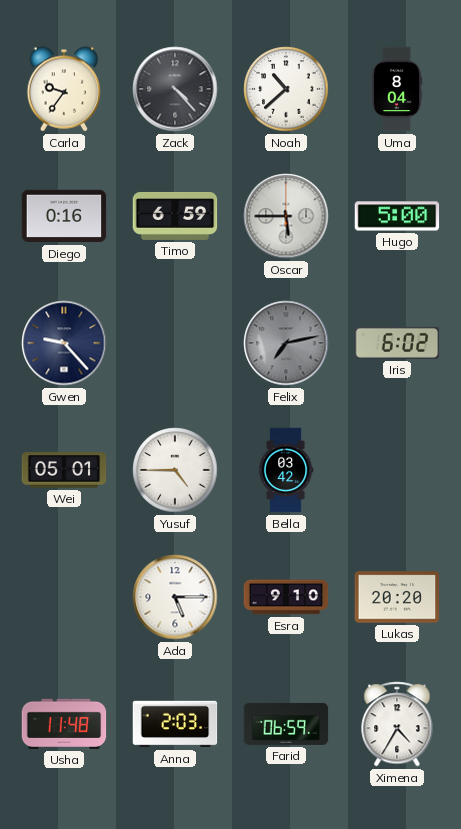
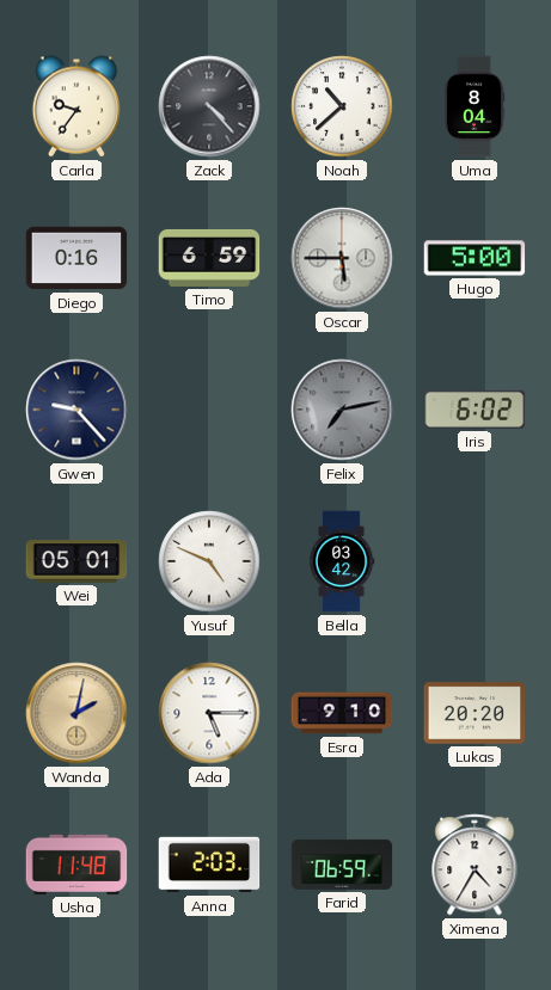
Yusuf: 4:45 -> 4:49
Wanda: none -> 2:02
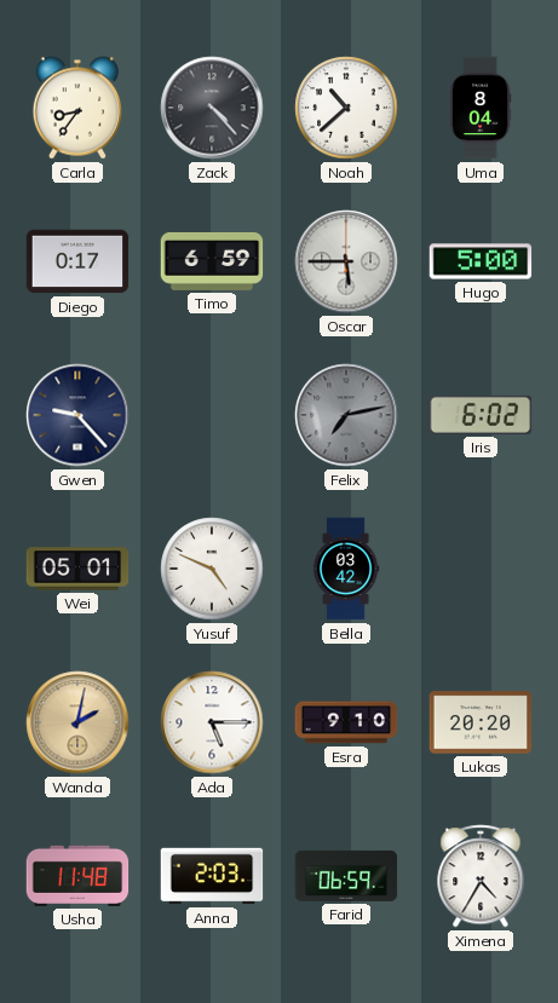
Carla: 9:36 -> 8:36
Diego: 0:16 -> 0:17
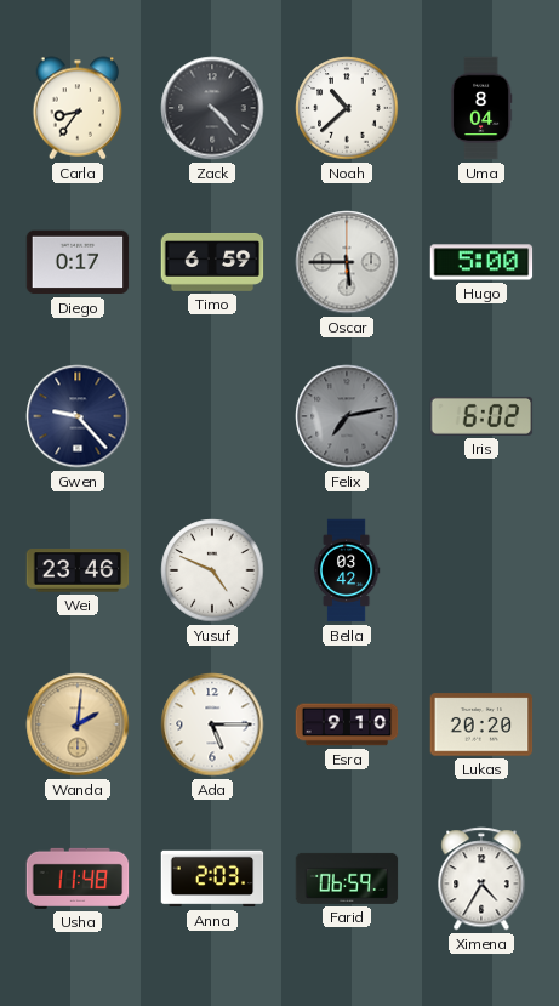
Wei: 05:01 -> 23:46
Wanda: 2:02 -> 2:01
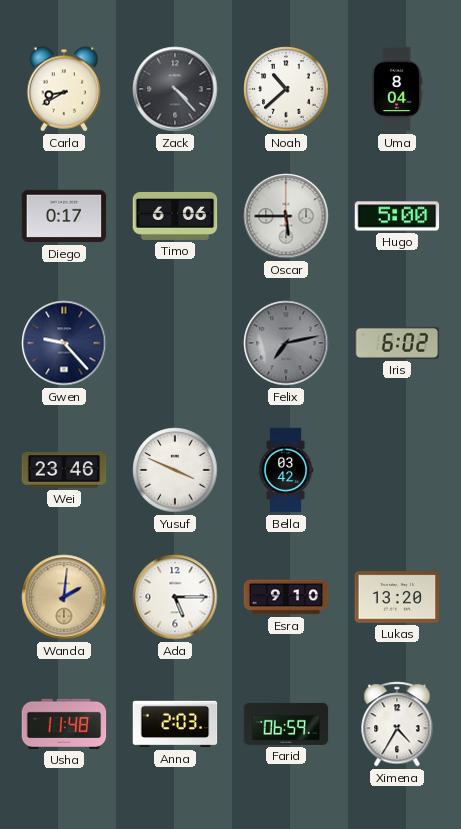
Carla: 8:36 -> 8:40
Timo: 6:59 -> 6:06
Yusuf: 4:49 -> 3:49
Lukas: 20:20 -> 13:20
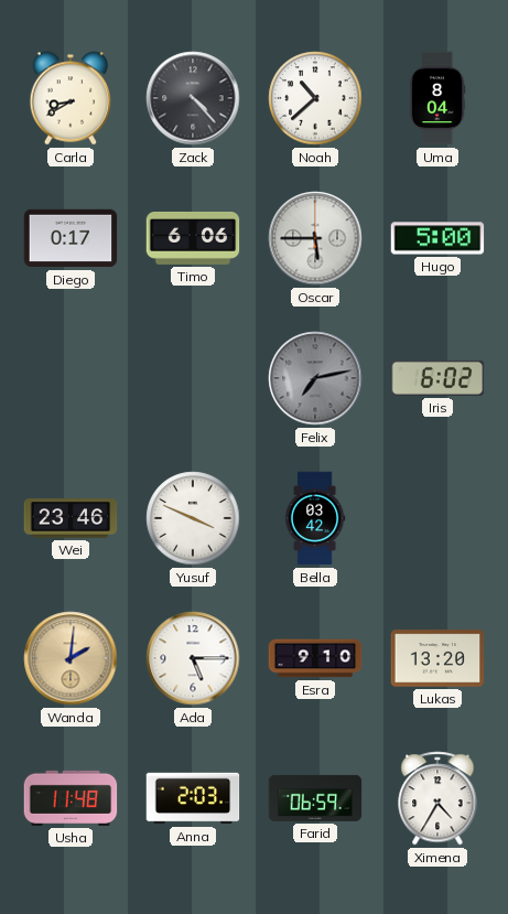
Gwen: 9:23 -> none
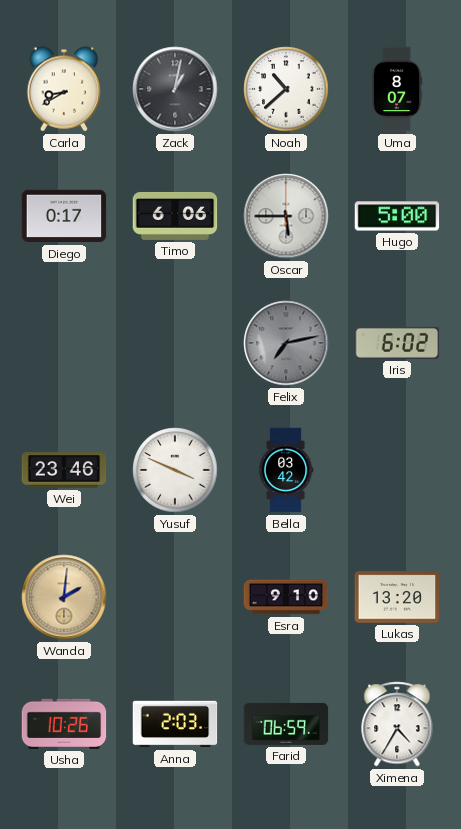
Zack: 4:23 -> 1:02
Uma: 8:04 -> 8:07
Ada: 5:15 -> none
Usha: 11:48 -> 10:26
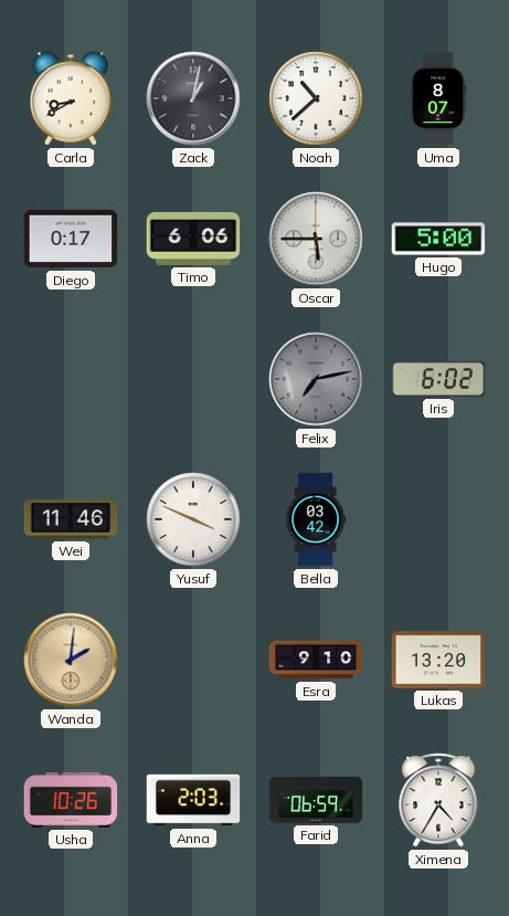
Wei: 23:46 -> 11:46
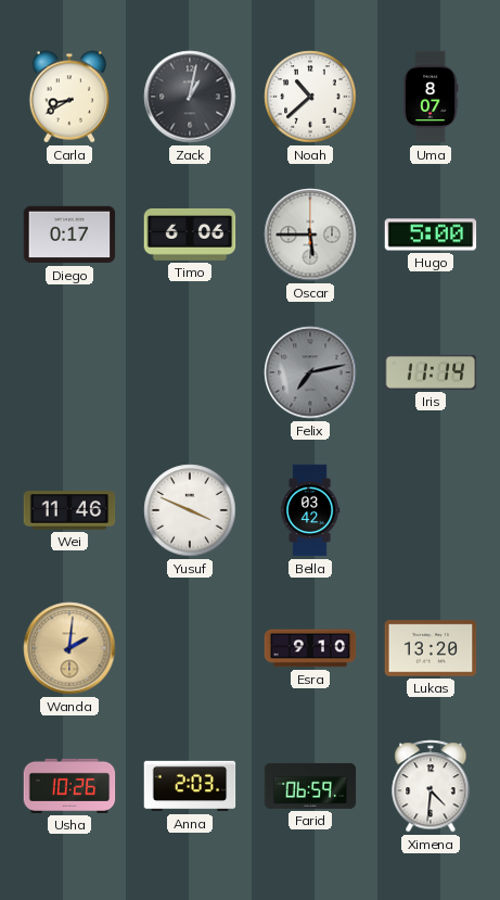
Iris: 6:02 -> 11:14
Ximena: 4:35 -> 4:31
